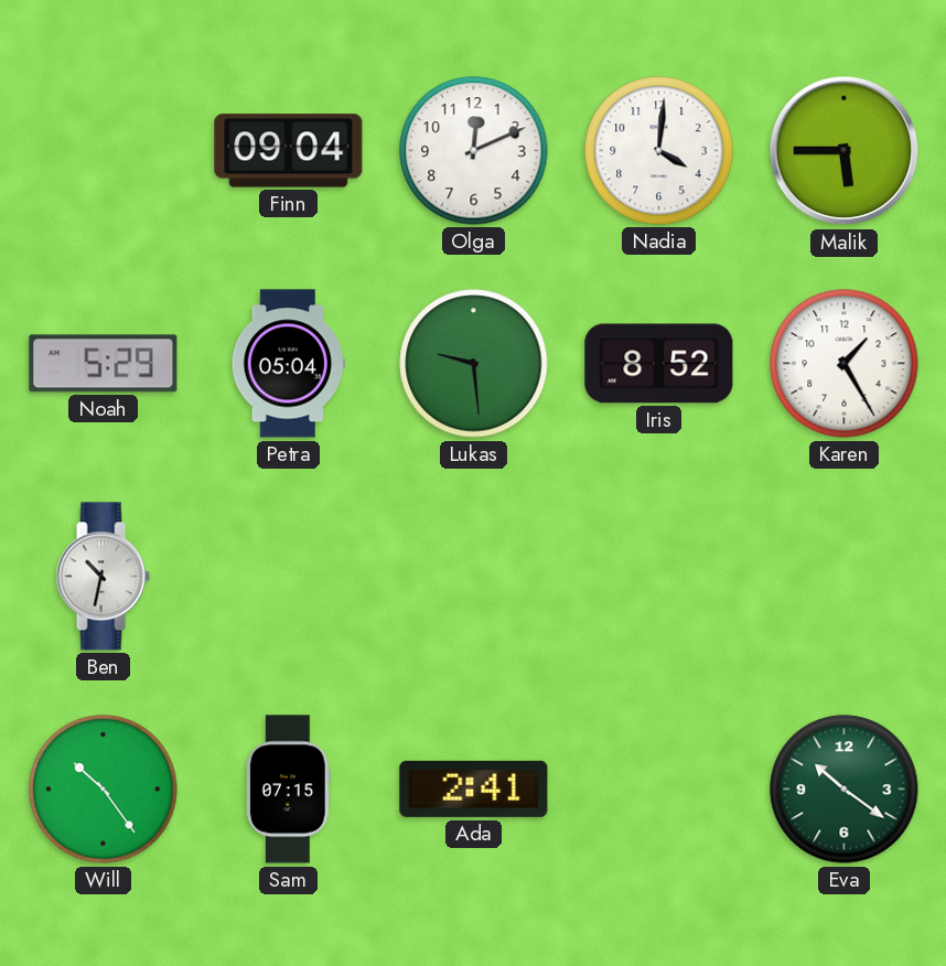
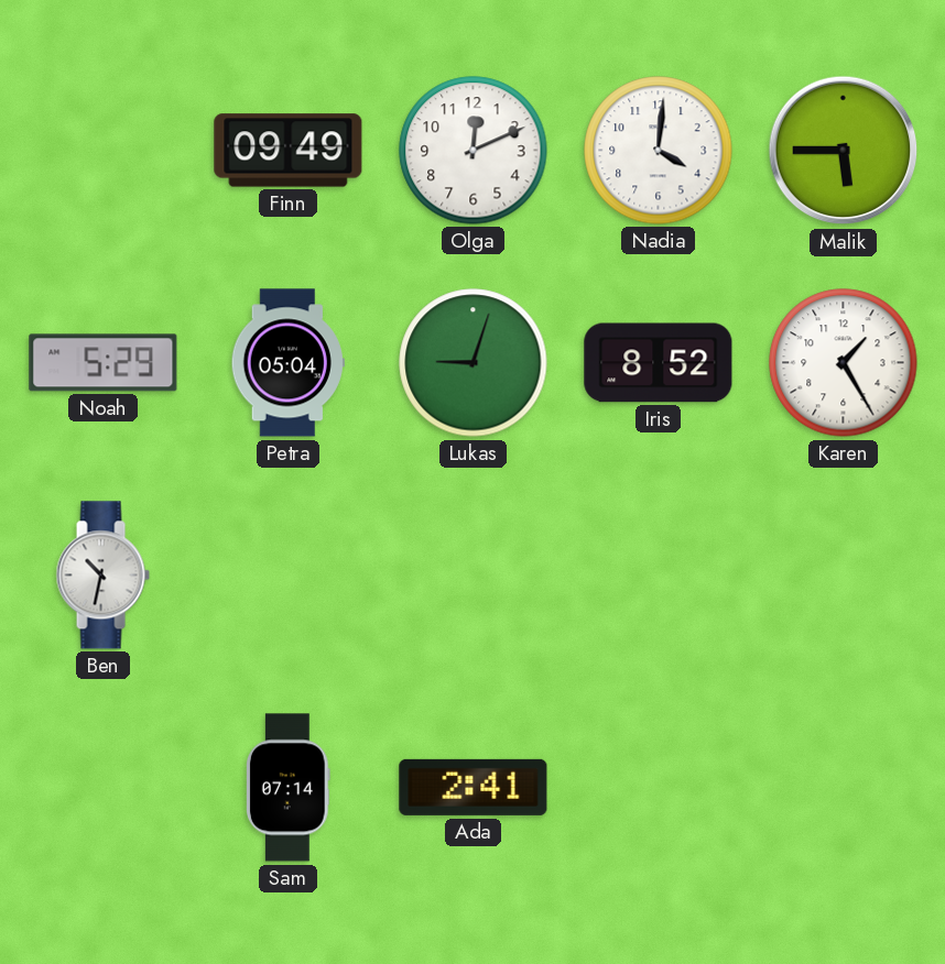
Finn: 09:04 -> 09:49
Lukas: 9:29 -> 9:03
Will: 10:24 -> none
Sam: 07:15 -> 07:14
Eva: 10:21 -> none
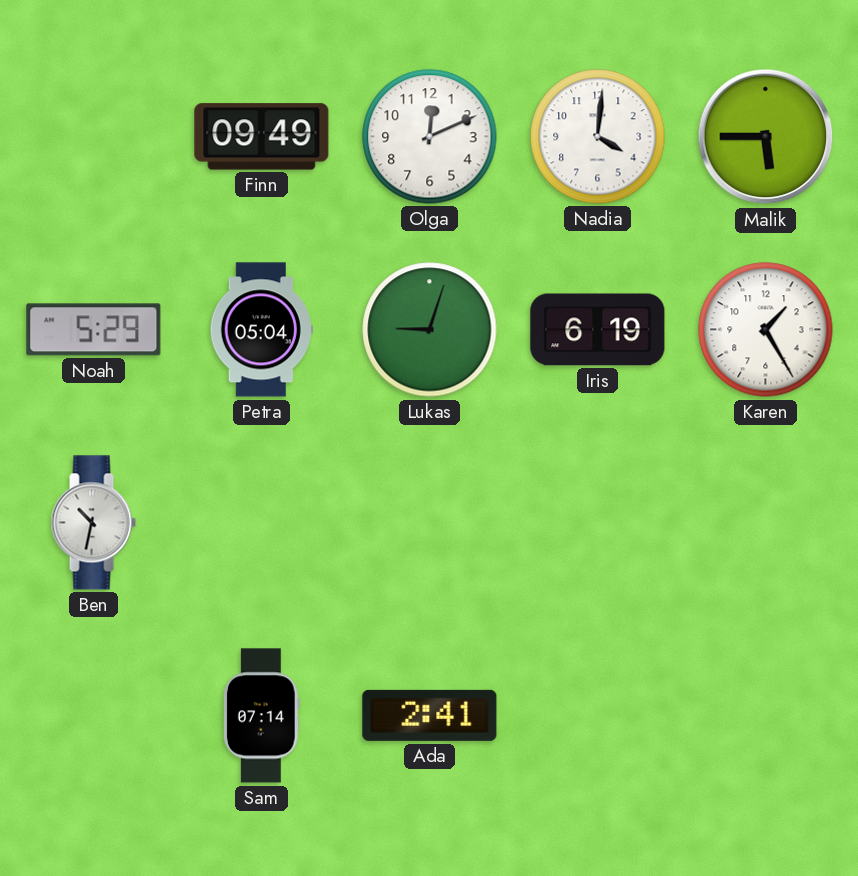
Iris: 8:52 -> 6:19
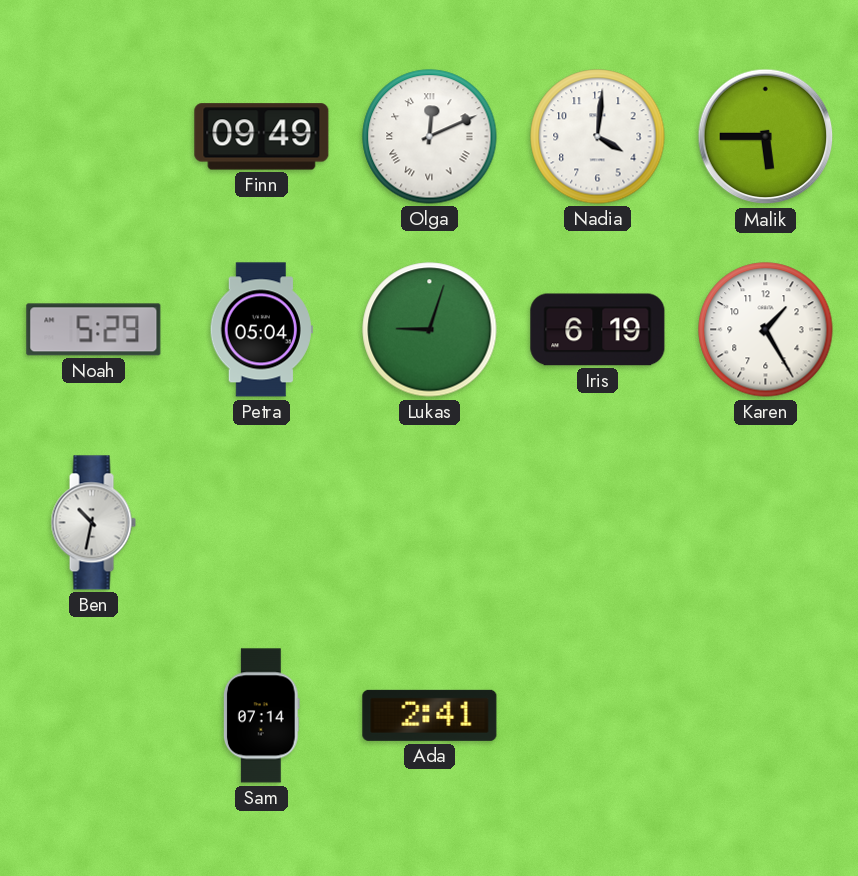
Olga numerals: Arabic -> Roman
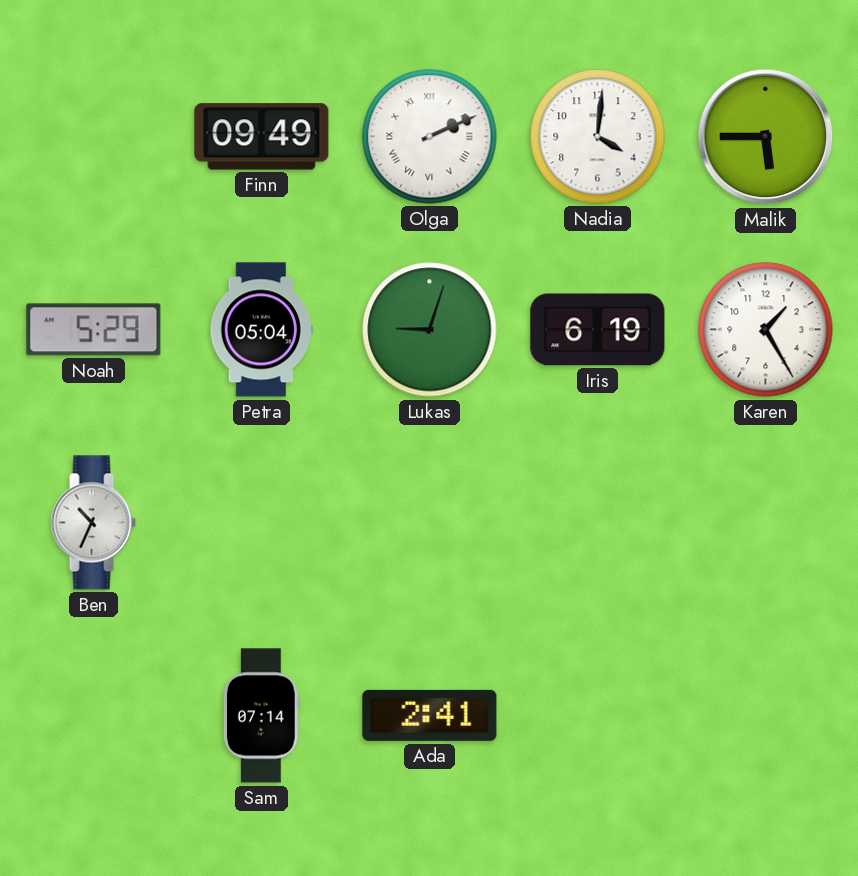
Olga: 12:11 -> 2:11
Ben: 10:32 -> 10:34
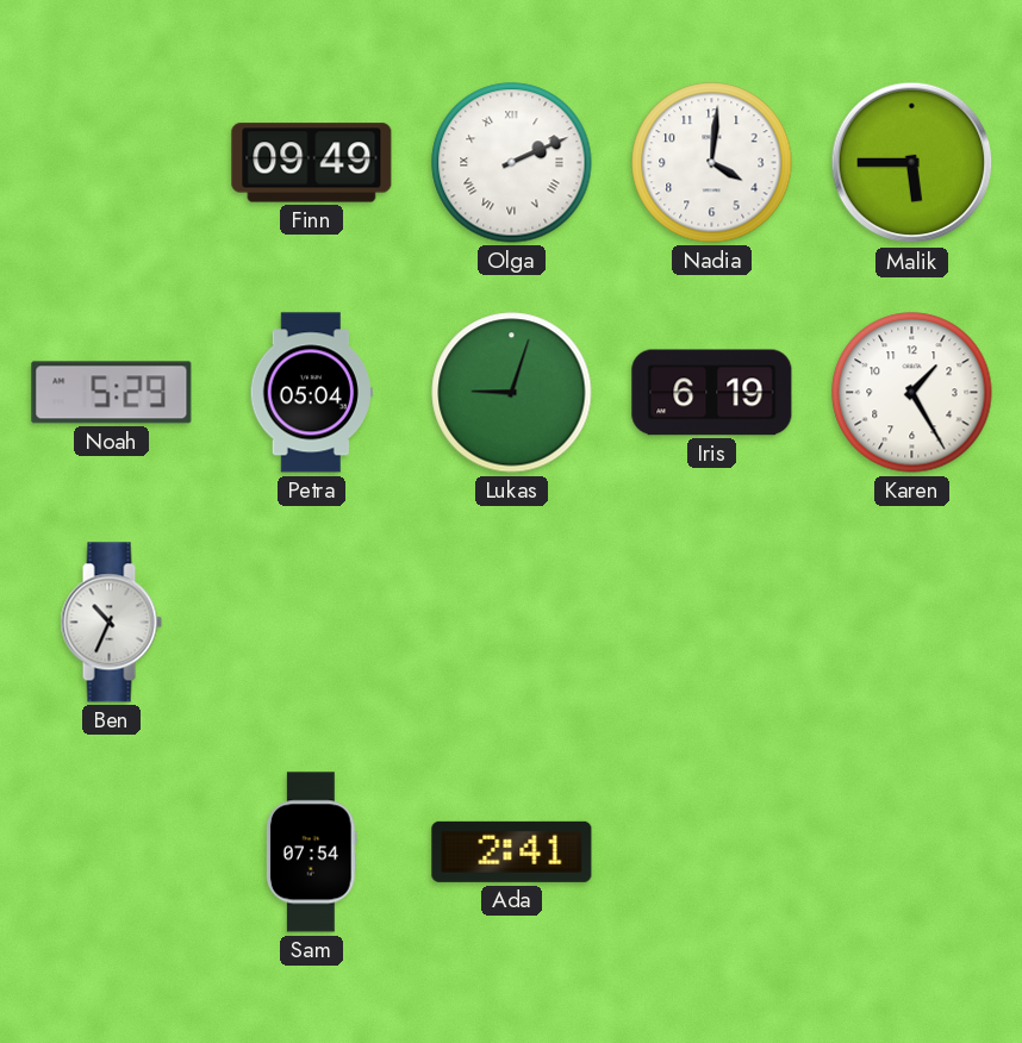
Sam: 07:14 -> 07:54
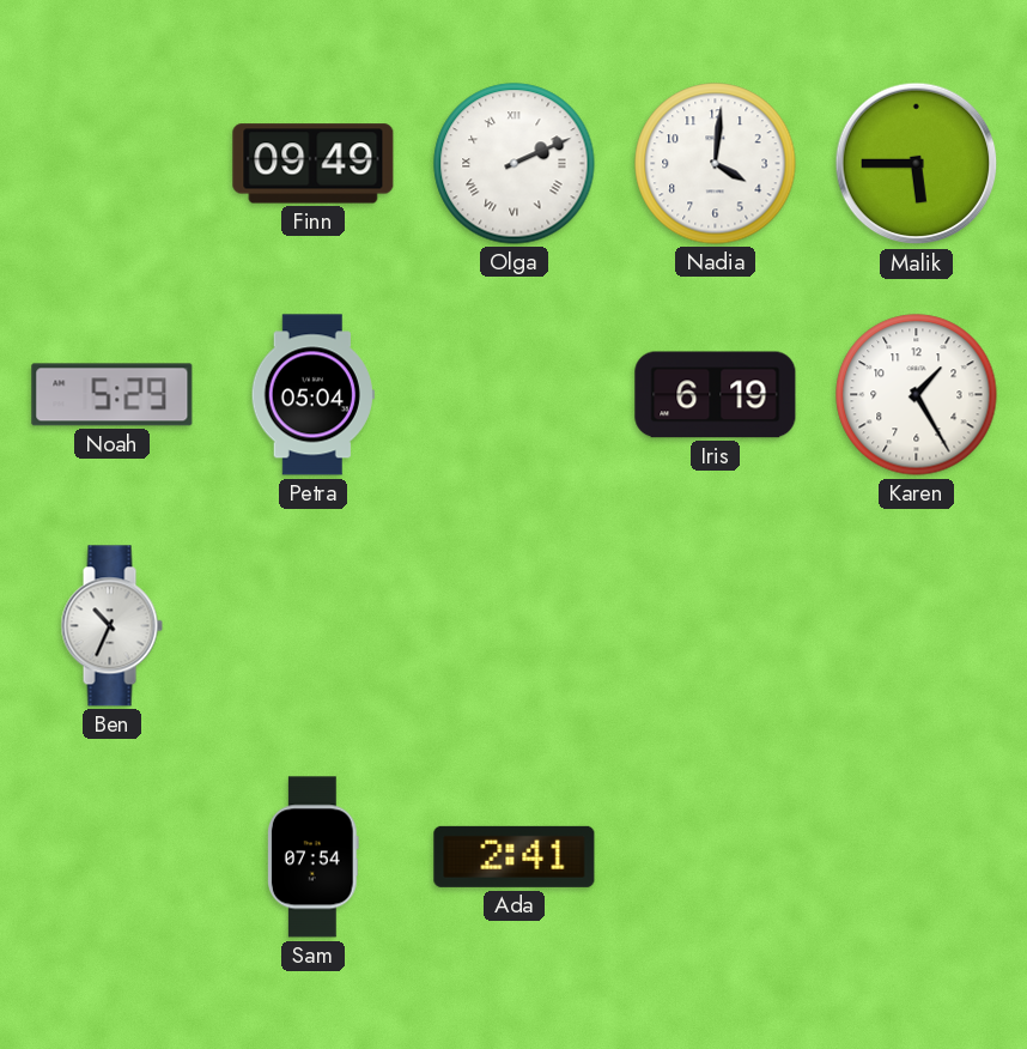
Lukas: 9:03 -> none
